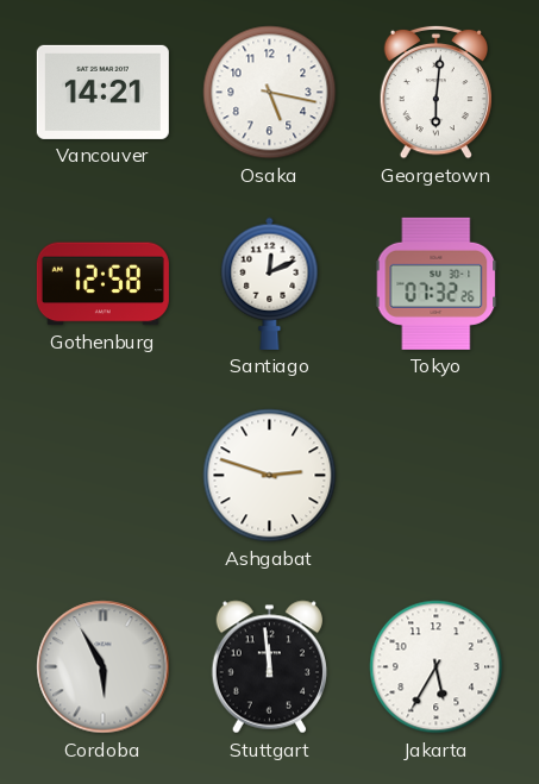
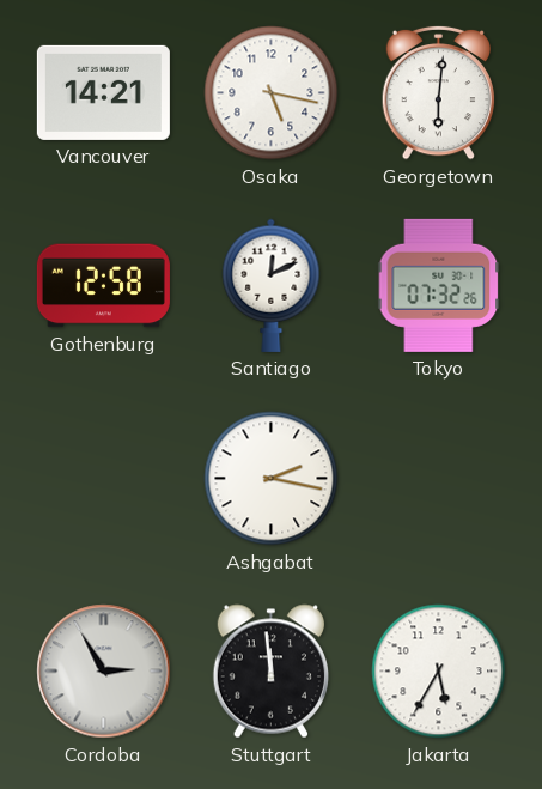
Ashgabat: 2:48 -> 2:17
Cordoba: 5:55 -> 2:55
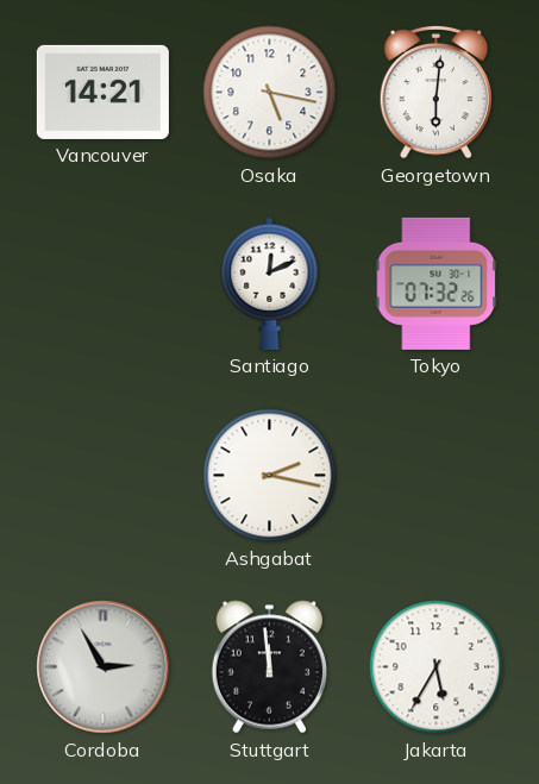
Gothenburg: 12:58 -> none
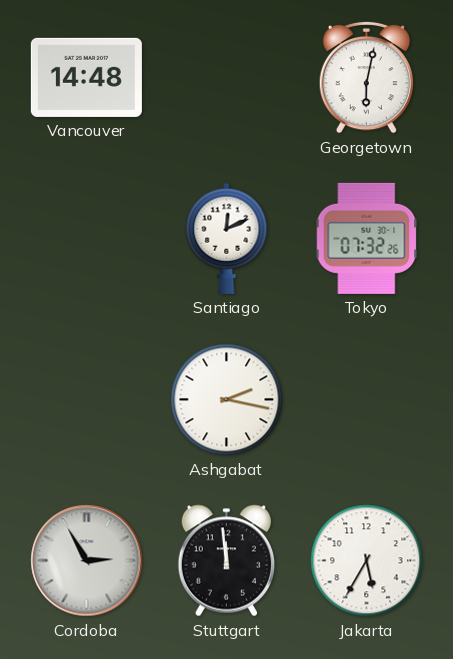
Vancouver: 14:21 -> 14:48
Osaka: 5:17 -> none
Georgetown: 6:01 -> 6:02
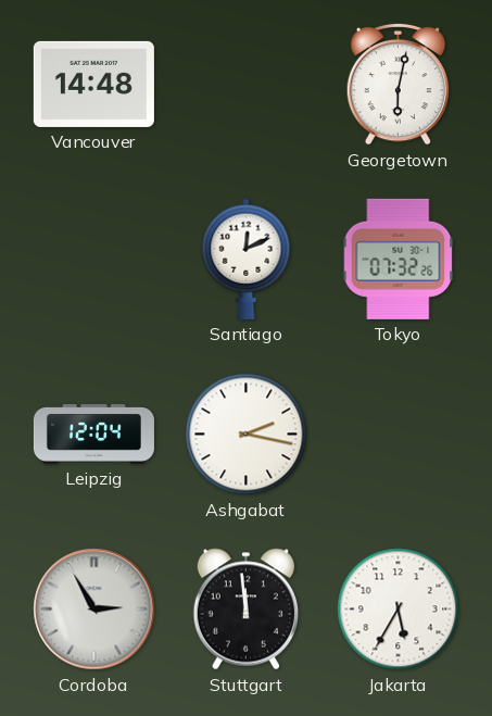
Leipzig: none -> 12:04
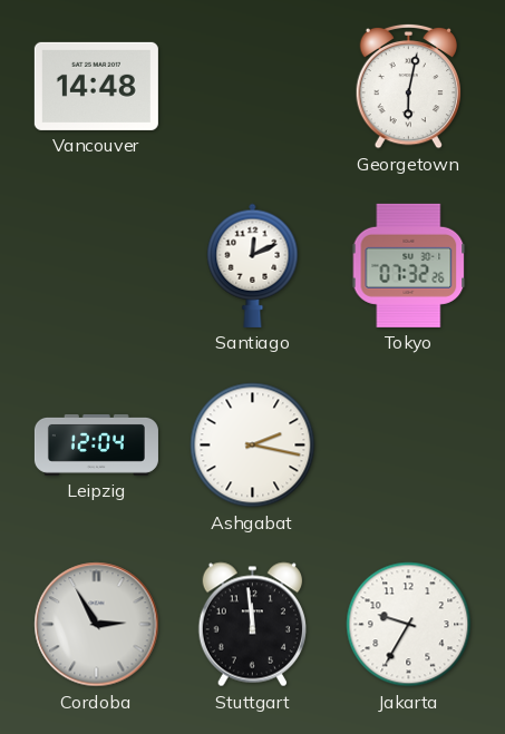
Jakarta: 5:35 -> 9:35
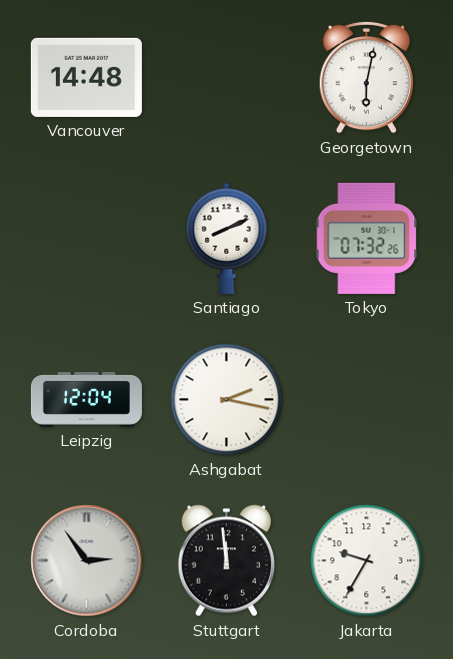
Santiago: 12:11 -> 8:11
Cordoba: 2:55 -> 2:54
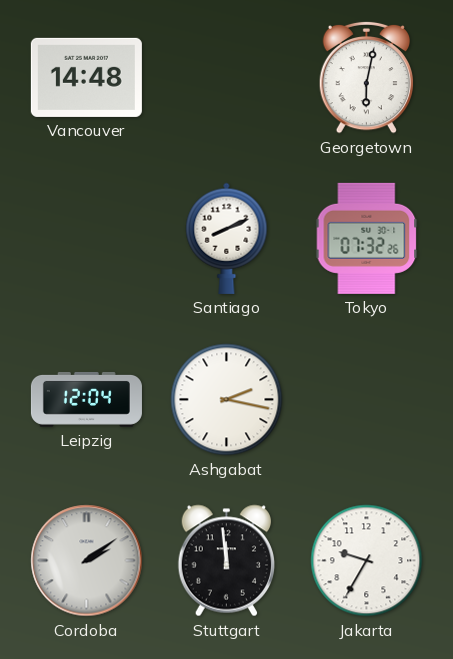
Cordoba: 2:54 -> 2:09
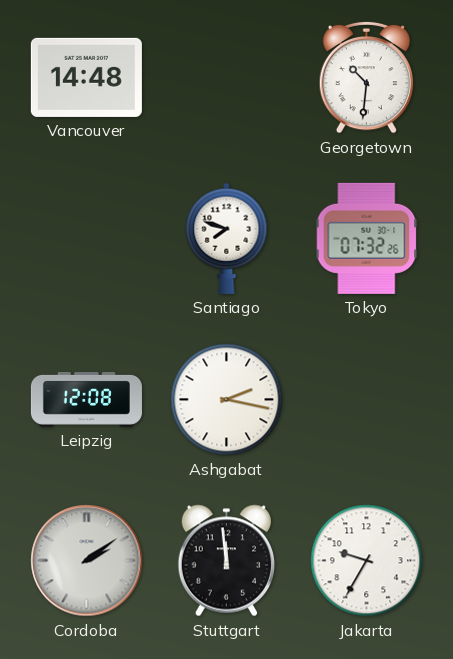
Georgetown: 6:02 -> 10:31
Santiago: 8:11 -> 7:48
Leipzig: 12:04 -> 12:08
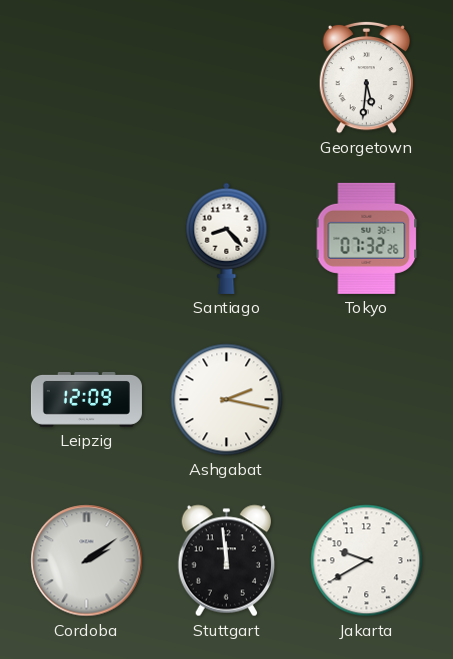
Vancouver: 14:48 -> none
Georgetown: 10:31 -> 5:31
Santiago: 7:48 -> 8:23
Leipzig: 12:08 -> 12:09
Jakarta: 9:35 -> 9:40
